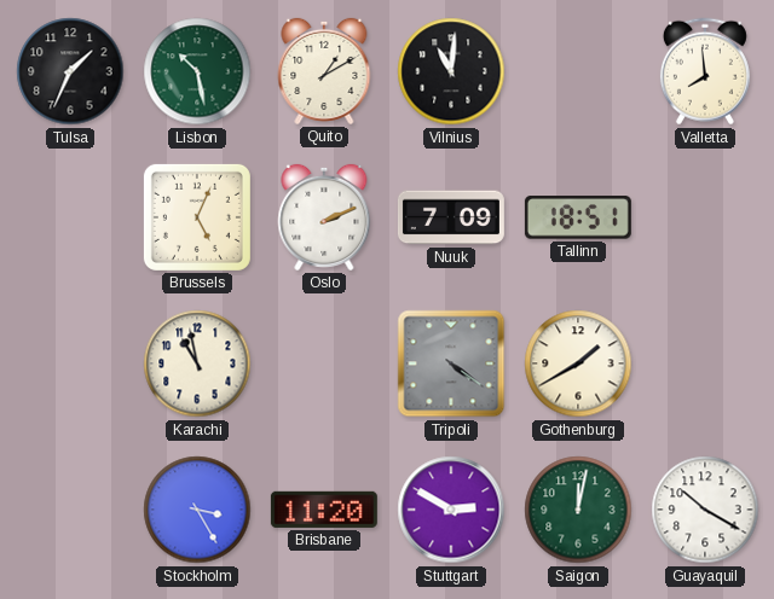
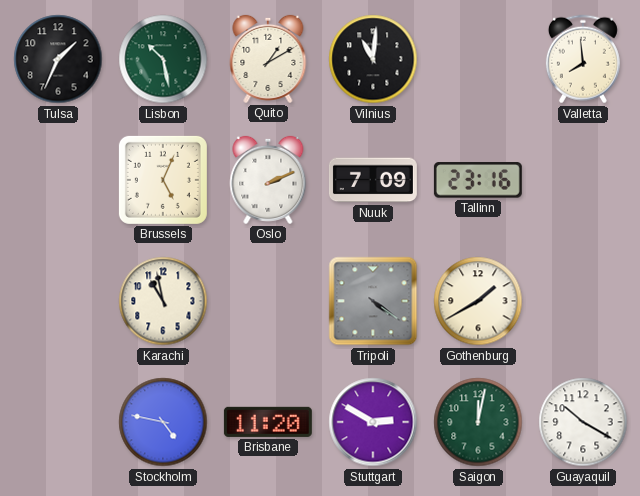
Tallinn: 18:51 -> 23:16
Stockholm: 3:25 -> 4:47
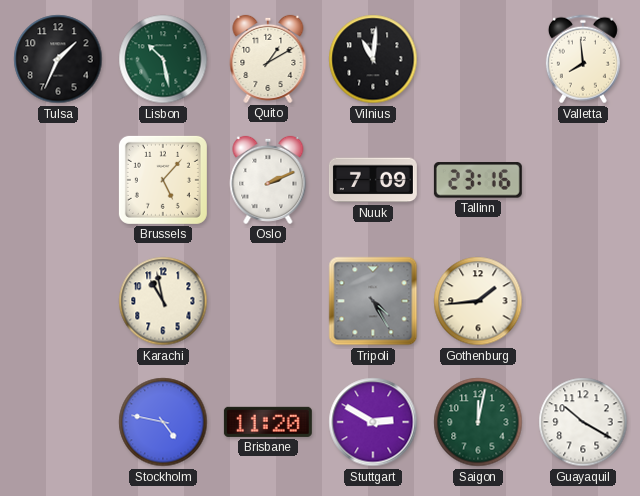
Brussels: 5:04 -> 5:07
Tripoli: 4:21 -> 4:25
Gothenburg: 1:40 -> 1:44
